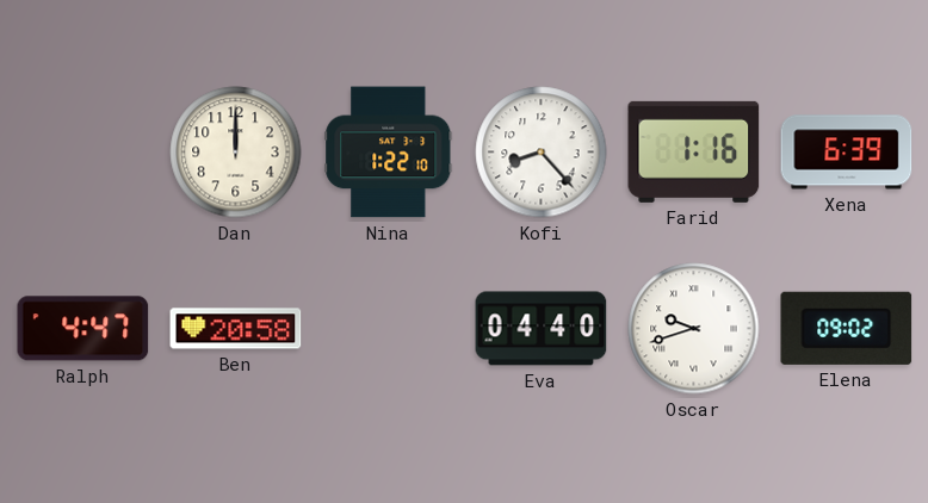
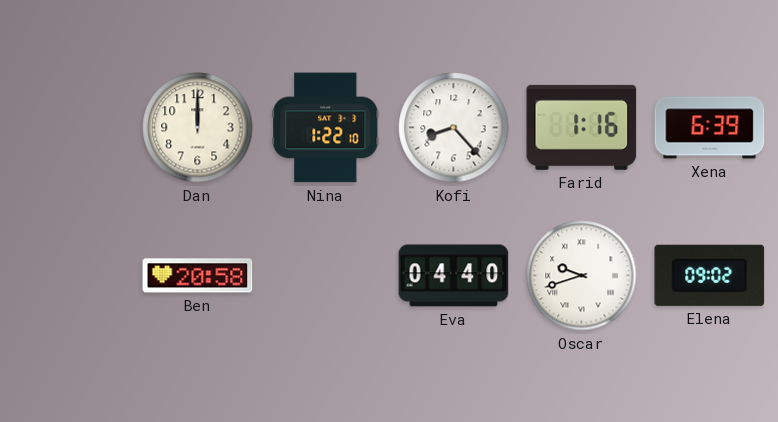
Ralph: 4:47 -> none
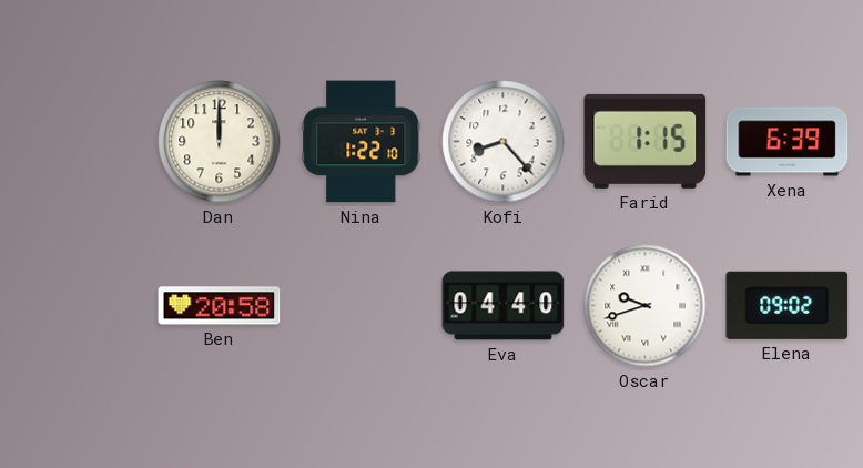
Farid: 1:16 -> 1:15
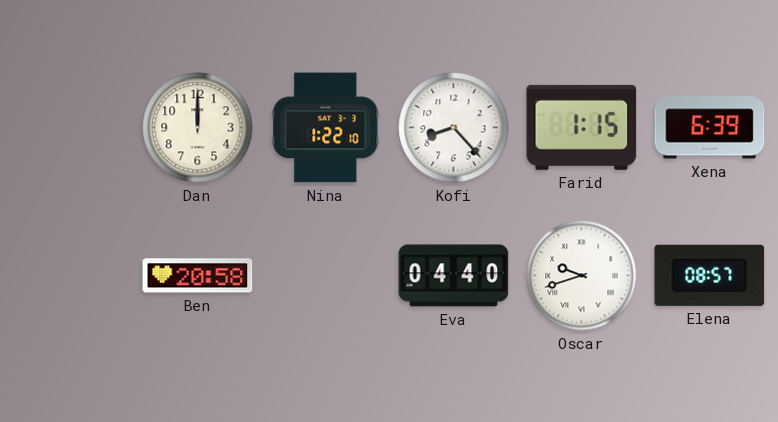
Elena: 09:02 -> 08:57
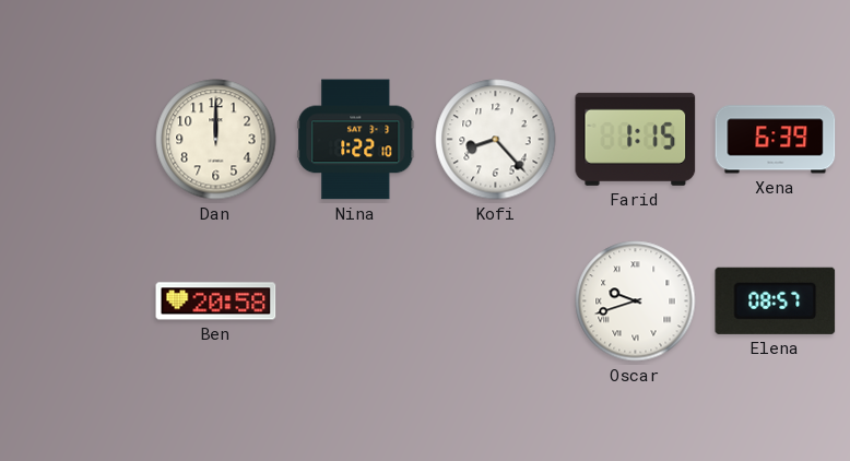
Eva: 04:40 -> none
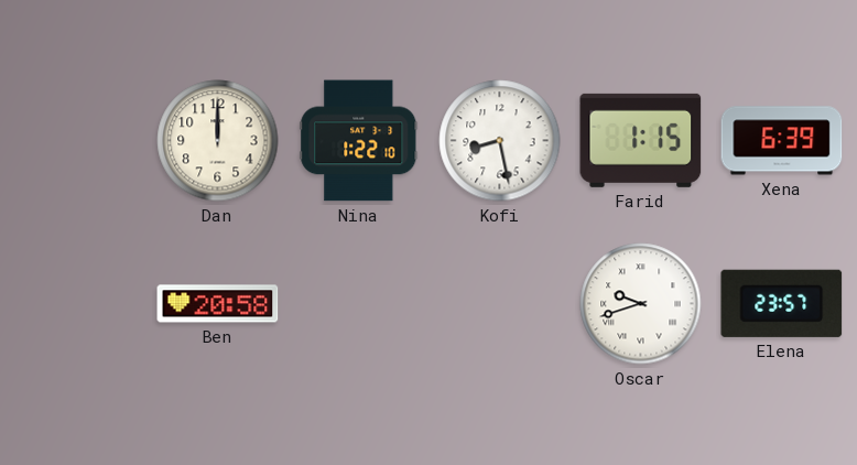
Kofi: 8:23 -> 8:28
Elena: 08:57 -> 23:57
